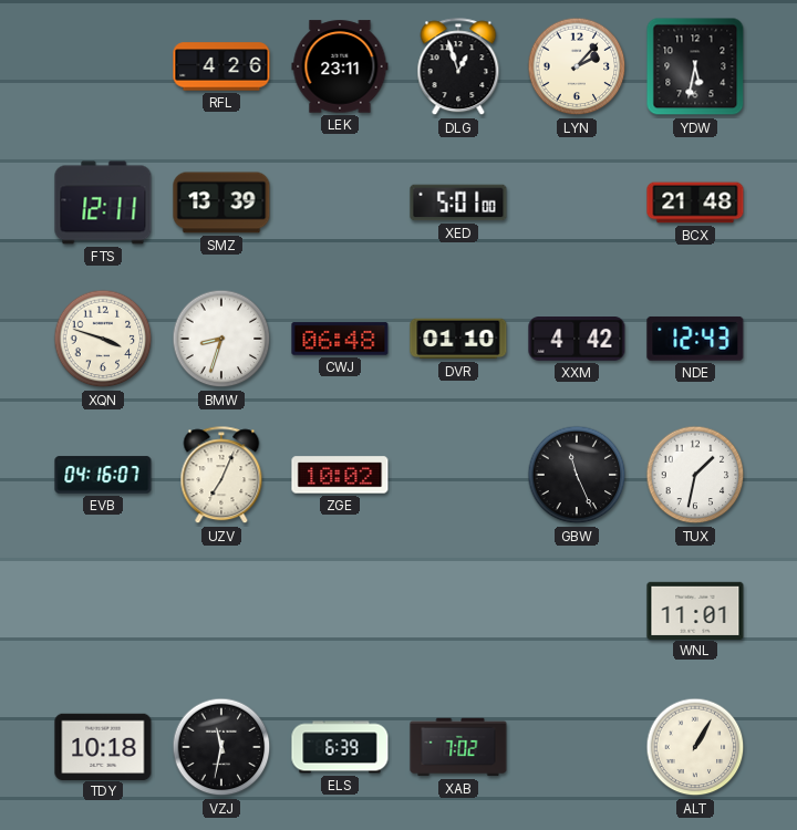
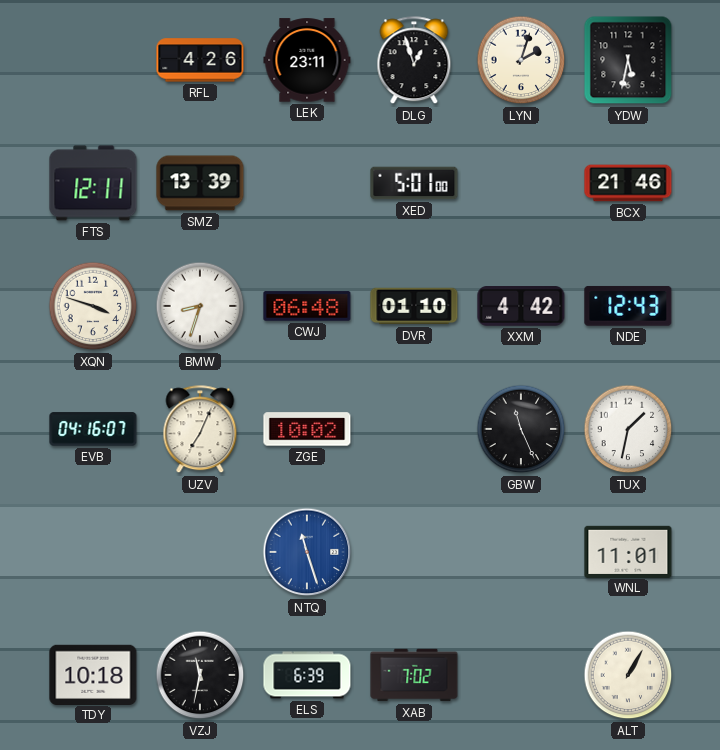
LYN: 2:07 -> 2:03
BCX: 21:48 -> 21:46
NTQ: none -> 11:27
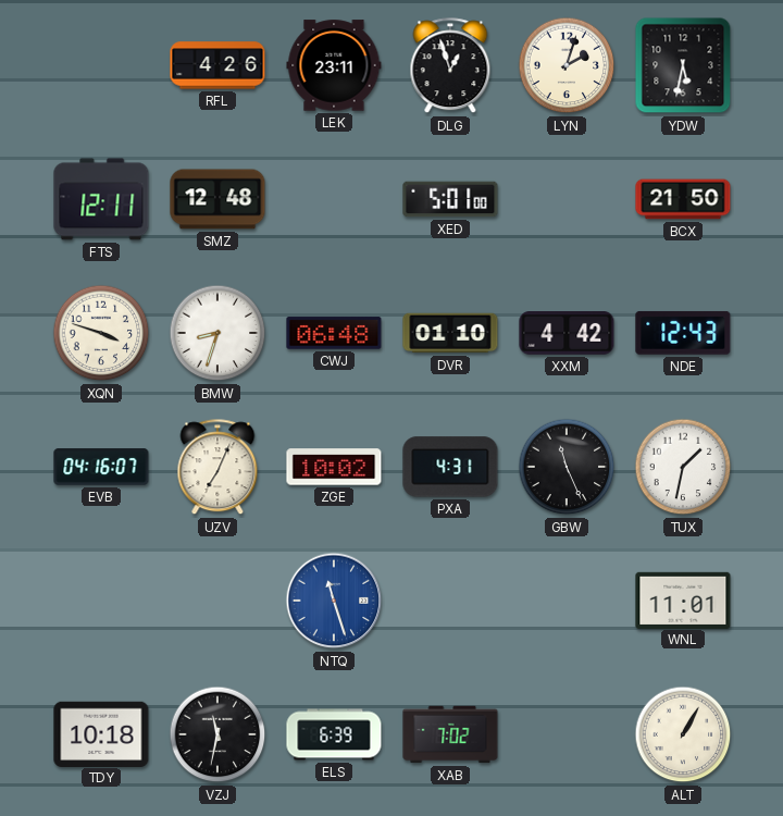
SMZ: 13:39 -> 12:48
BCX: 21:46 -> 21:50
PXA: none -> 4:31
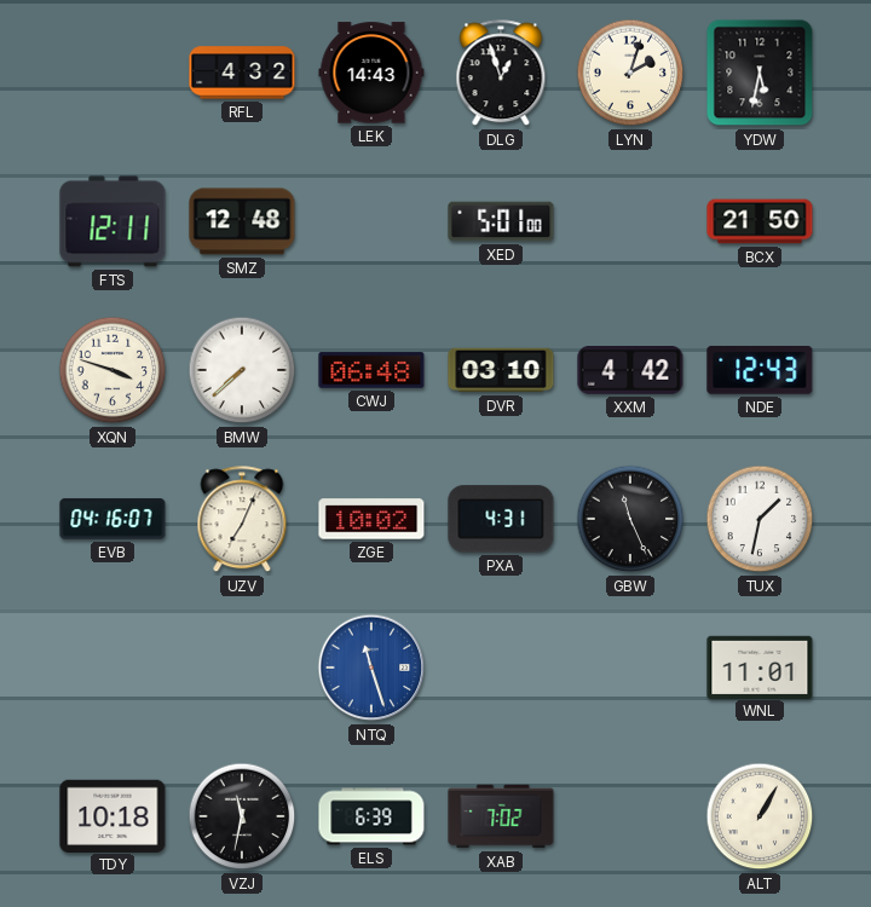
RFL: 4:26 -> 4:32
LEK: 23:11 -> 14:43
BMW: 8:33 -> 7:38
DVR: 01:10 -> 03:10
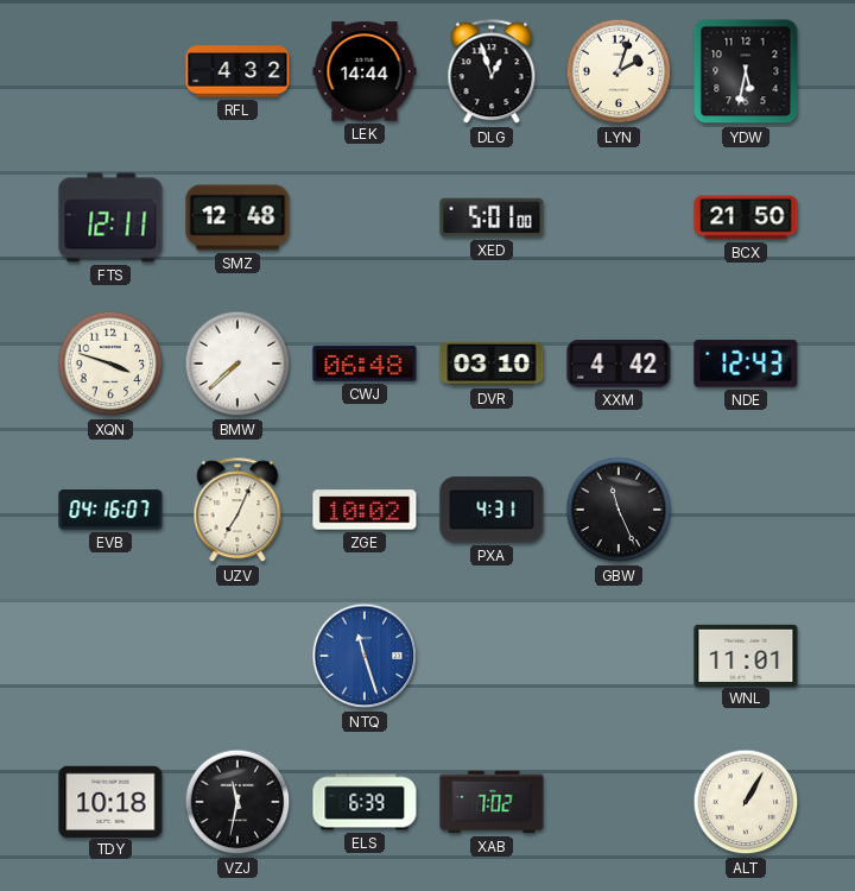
LEK: 14:43 -> 14:44
TUX: 1:32 -> none
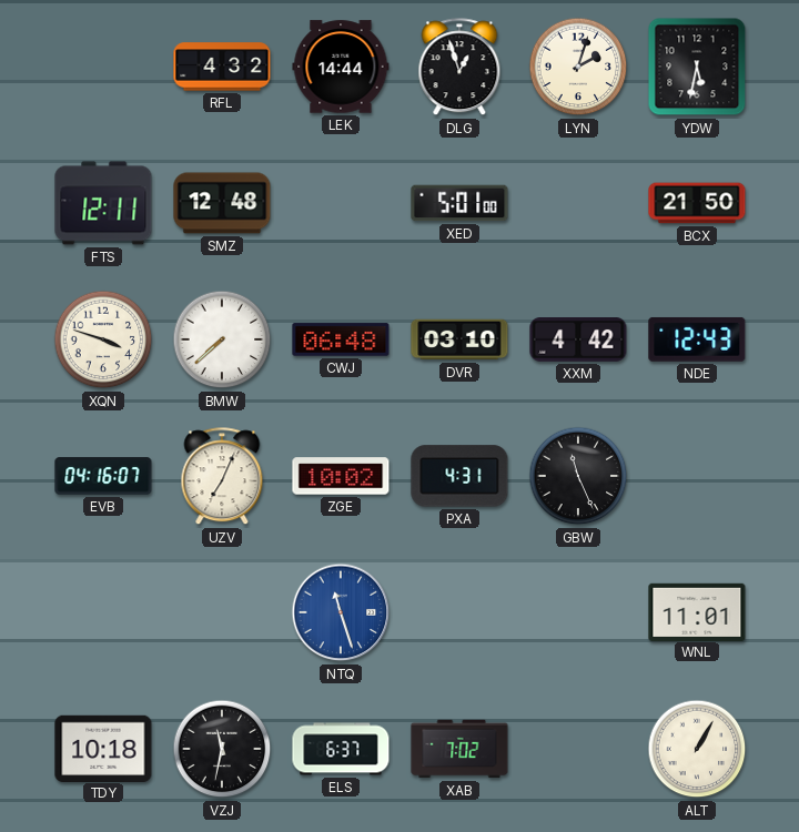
ELS: 6:39 -> 6:37
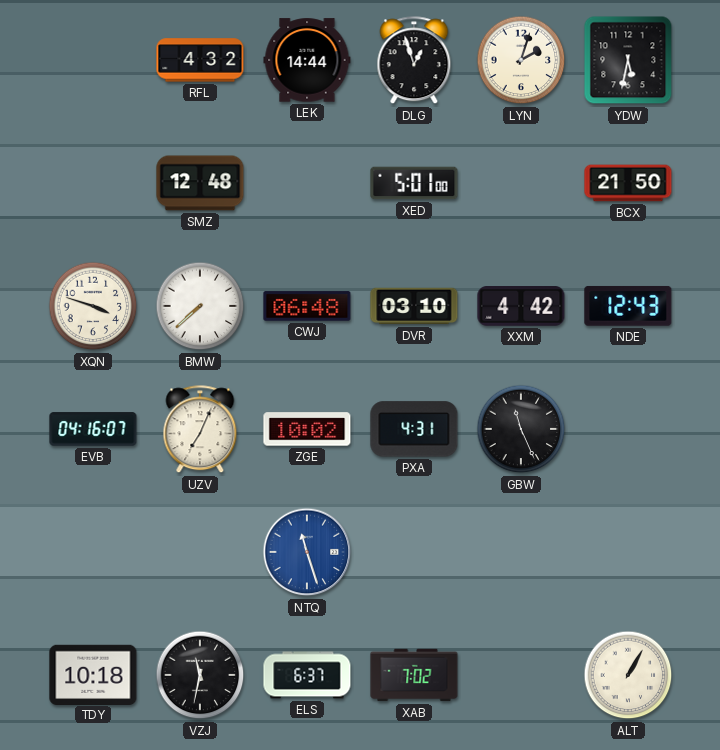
FTS: 12:11 -> none
WNL: 11:01 -> none
